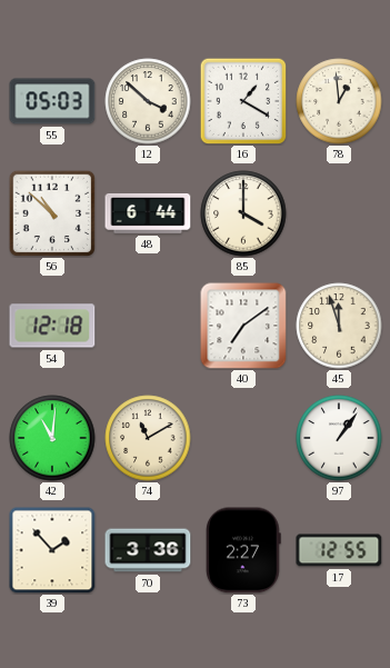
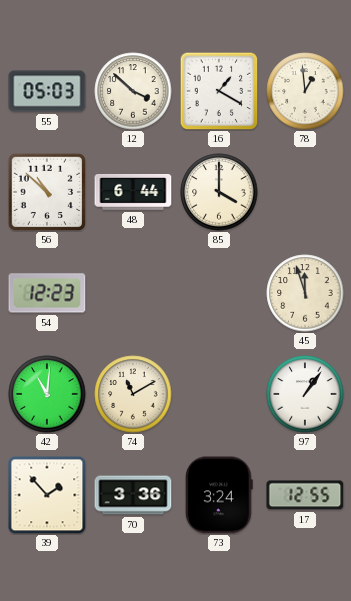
54: 12:18 -> 12:23
40: 7:09 -> none
73: 2:27 -> 3:24
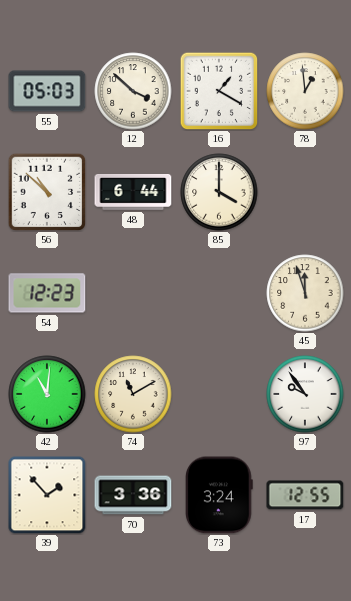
97: 1:06 -> 9:54
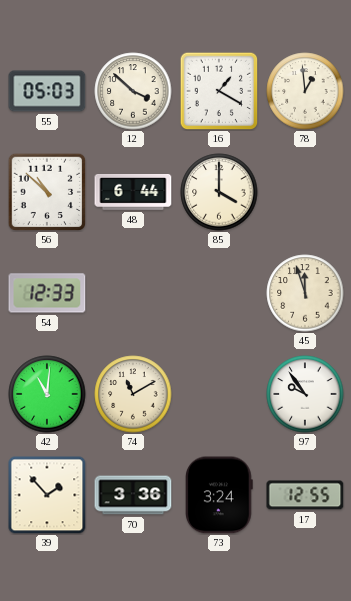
54: 12:23 -> 12:33
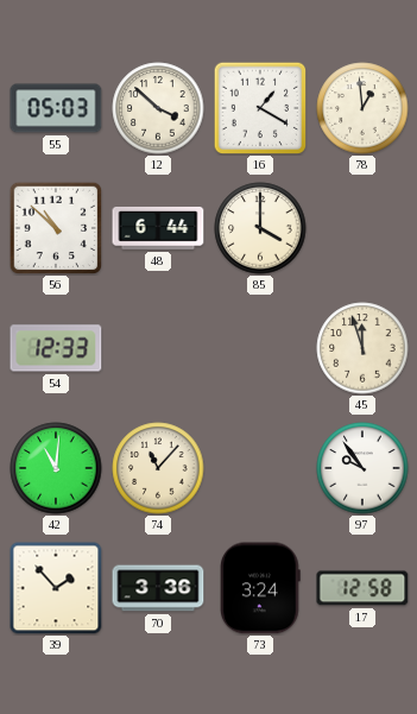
74: 11:10 -> 11:07
17: 12:55 -> 12:58
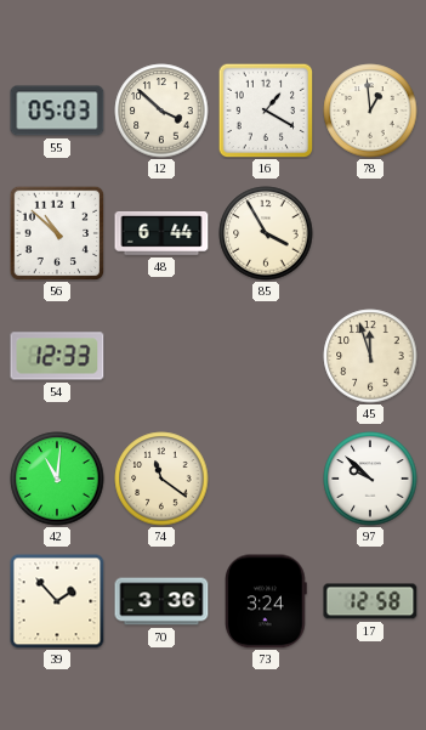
85: 4:00 -> 3:55
74: 11:07 -> 11:21
97: 9:54 -> 9:52
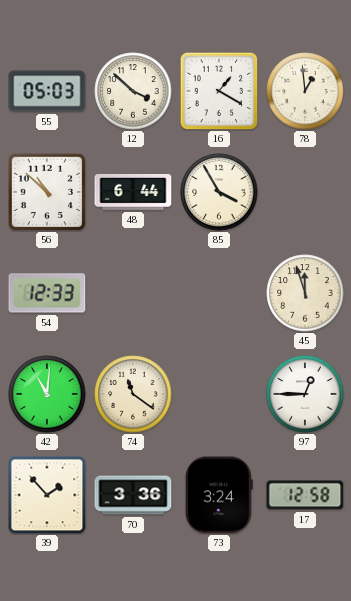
97: 9:52 -> 12:45
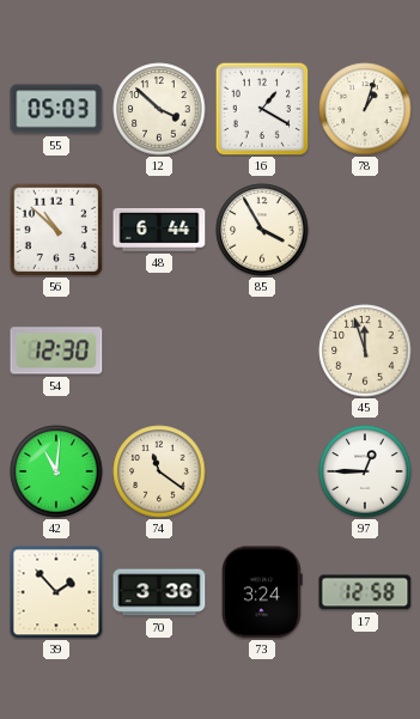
78: 12:59 -> 1:03
54: 12:33 -> 12:30
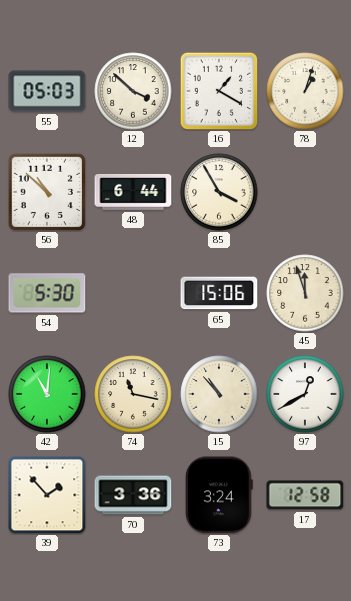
54: 12:30 -> 5:30
65: none -> 15:06
74: 11:21 -> 11:17
15: none -> 10:53
97: 12:45 -> 12:40
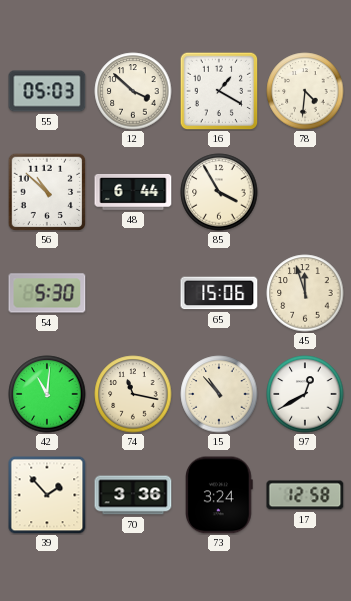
78: 1:03 -> 4:31
